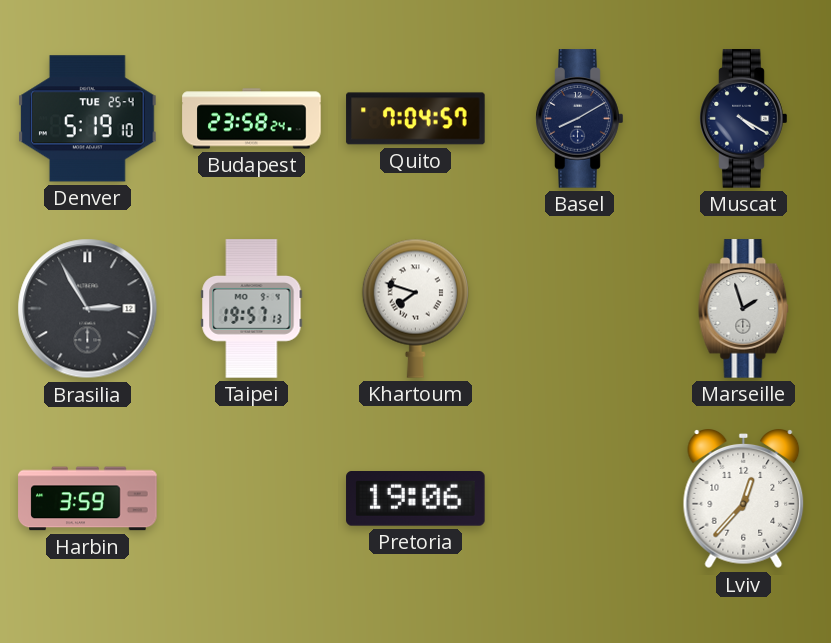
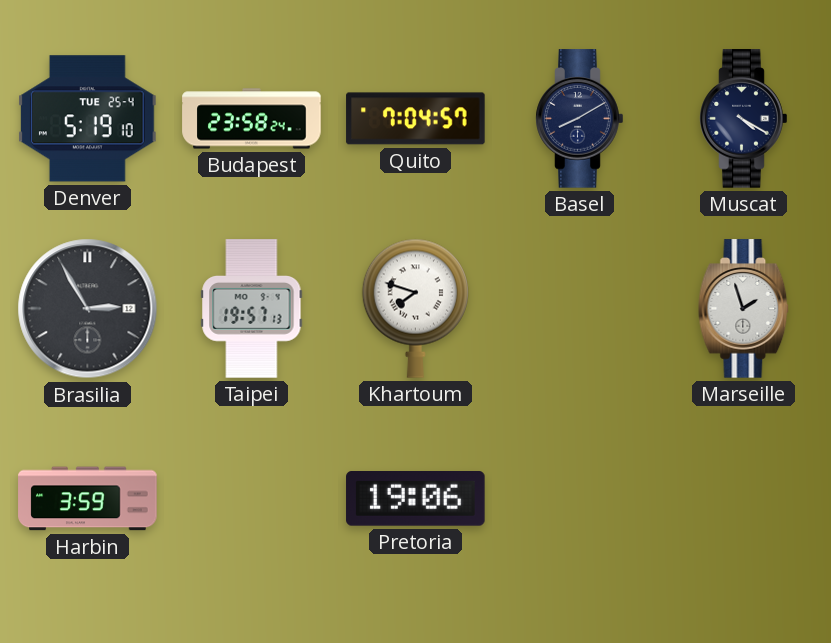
Lviv: 12:37 -> none
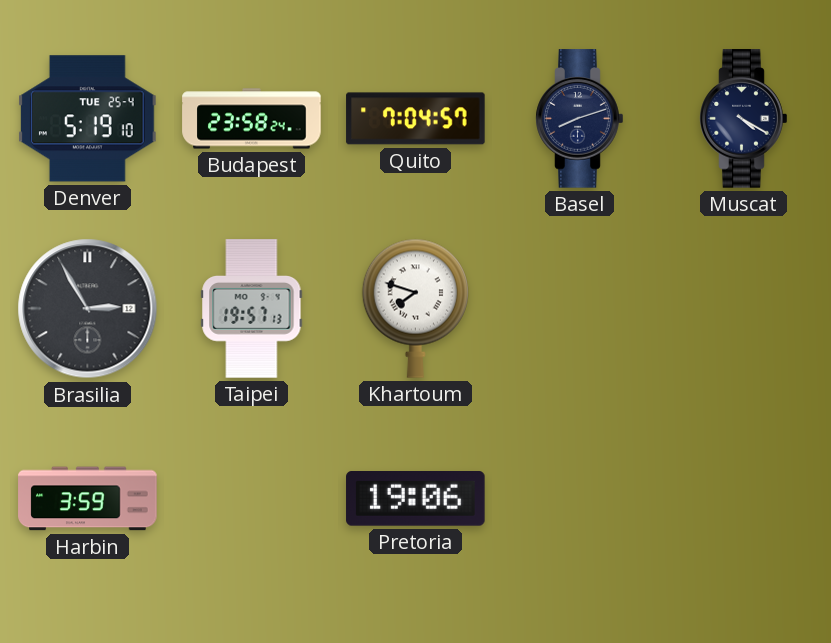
Basel: 8:10 -> 8:12
Marseille: 1:57 -> none
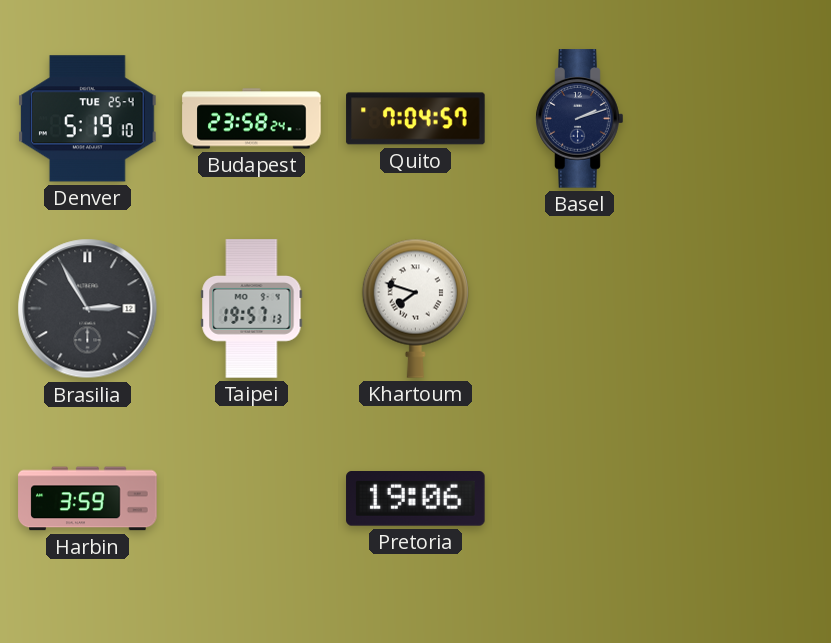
Basel: 8:12 -> 2:12
Muscat: 4:20 -> none
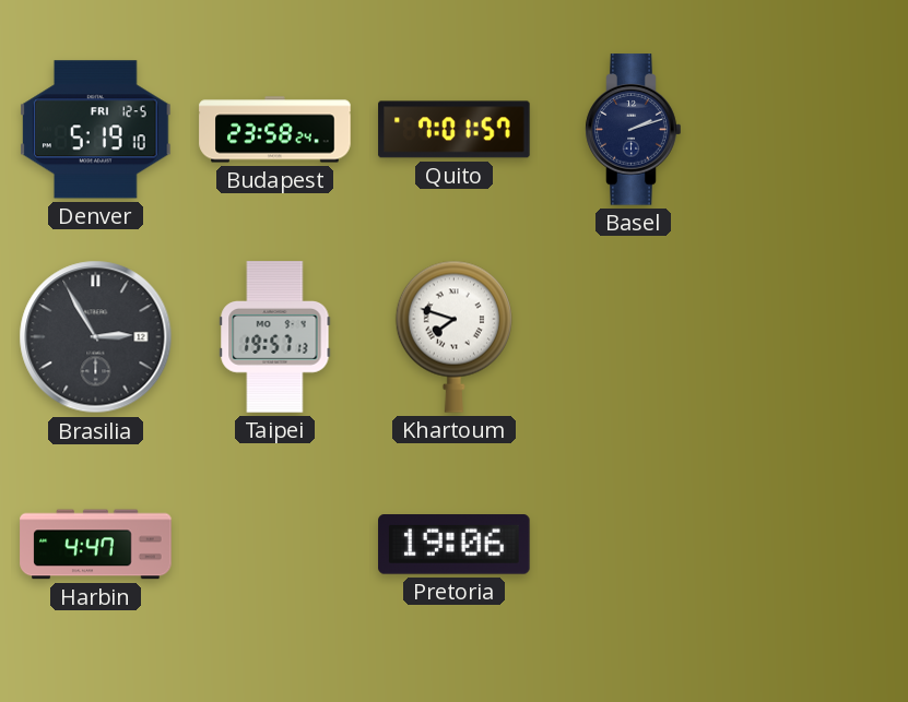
Denver date: TUE 25-4 -> FRI 12-5
Quito: 7:04 -> 7:01
Harbin: 3:59 -> 4:47
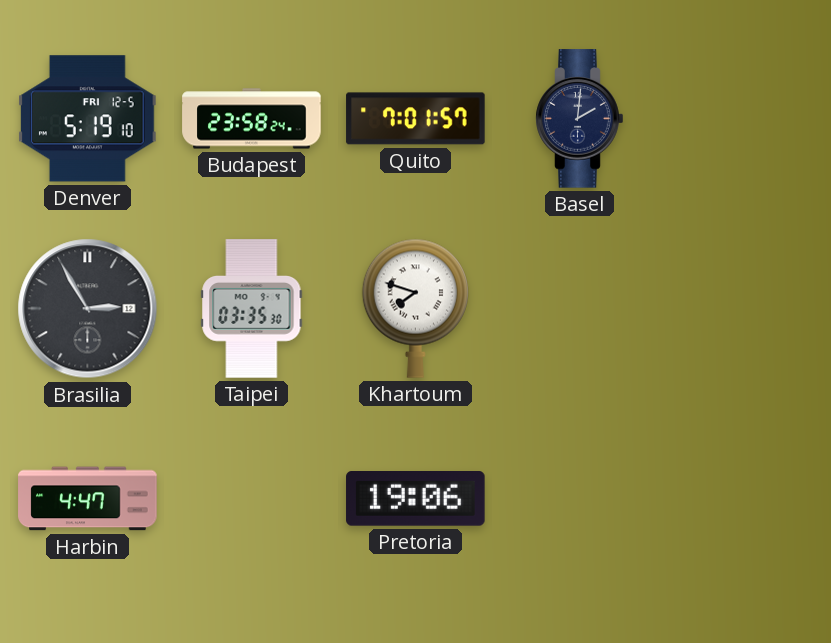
Basel: 2:12 -> 2:01
Taipei: 19:57 -> 03:35
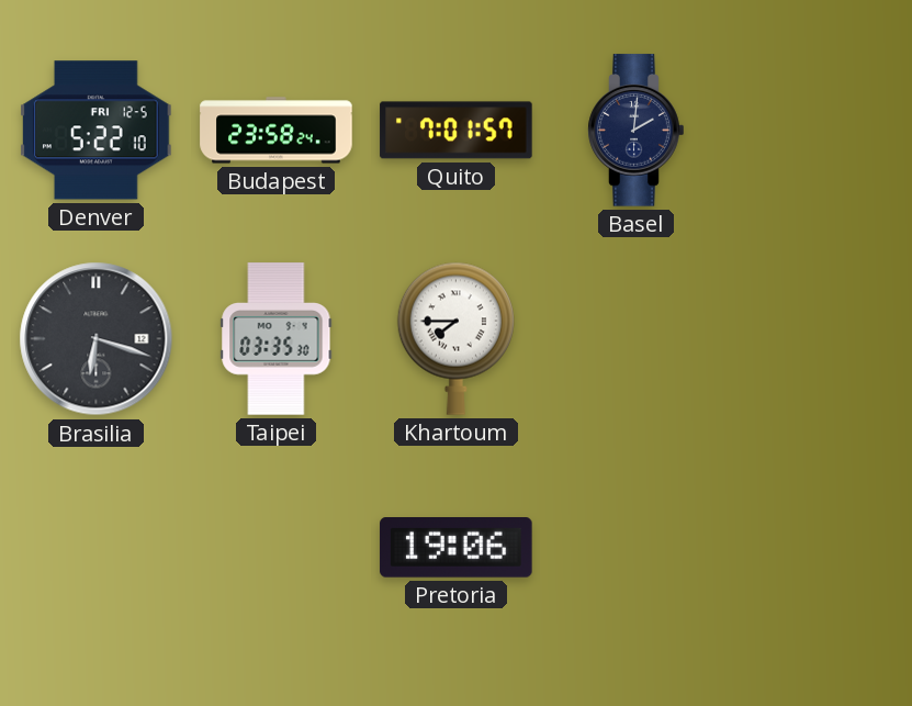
Denver: 5:19 -> 5:22
Brasilia: 2:55 -> 6:18
Khartoum: 7:48 -> 7:45
Harbin: 4:47 -> none
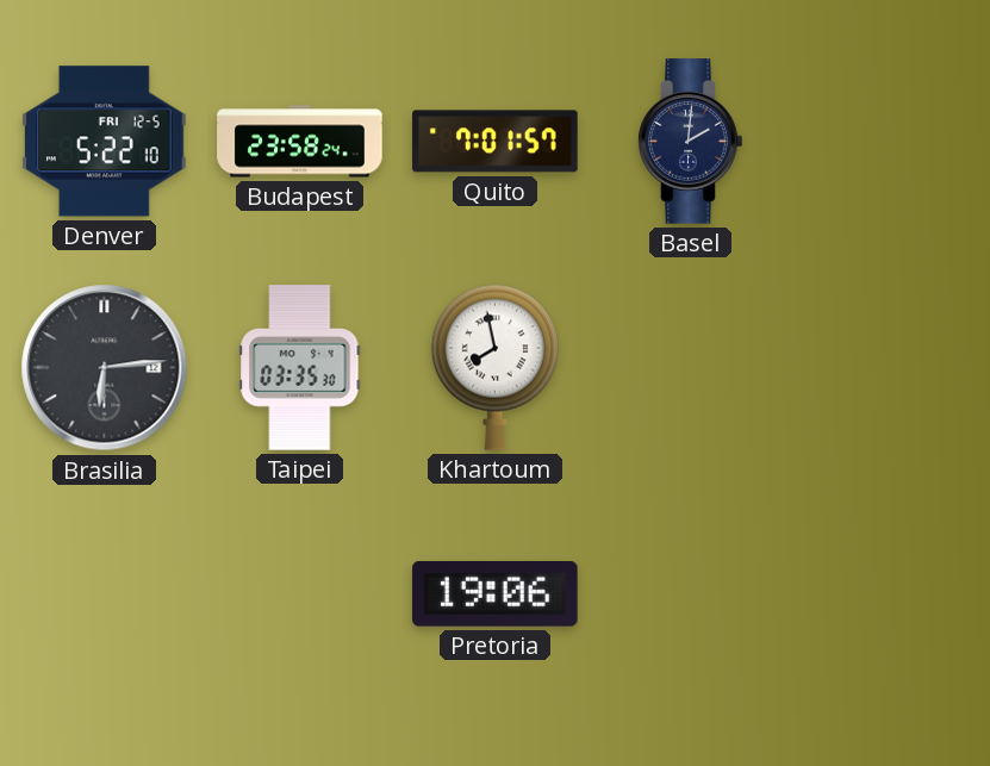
Brasilia: 6:18 -> 6:14
Khartoum: 7:45 -> 7:58
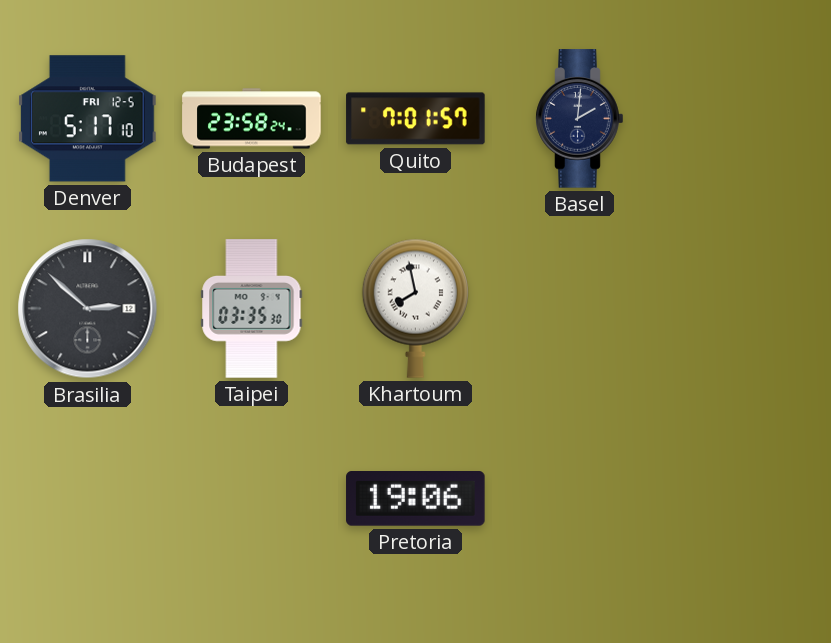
Denver: 5:22 -> 5:17
Brasilia: 6:14 -> 2:52
